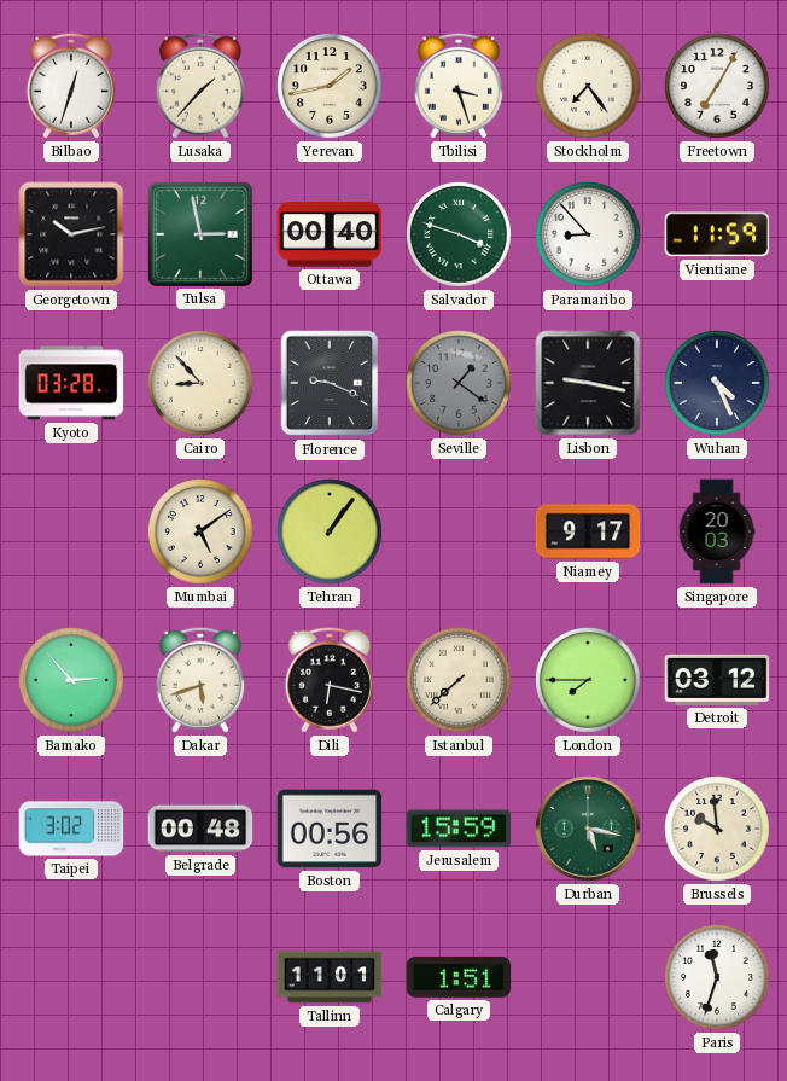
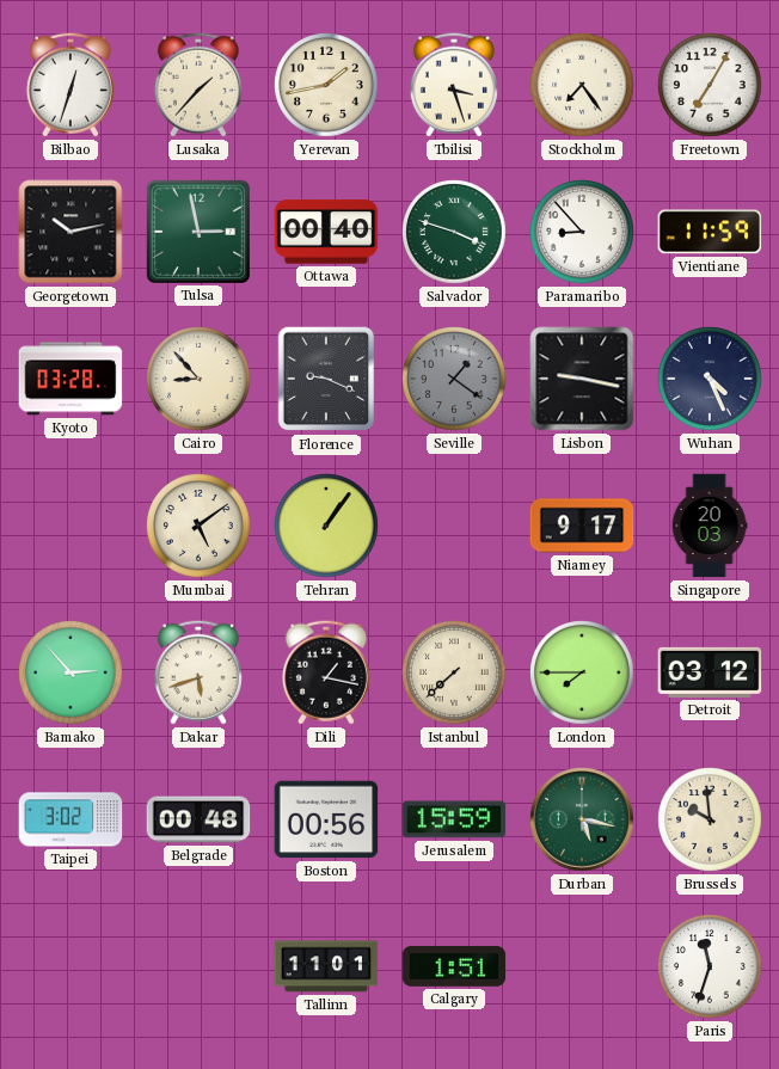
Dili: 6:17 -> 1:17
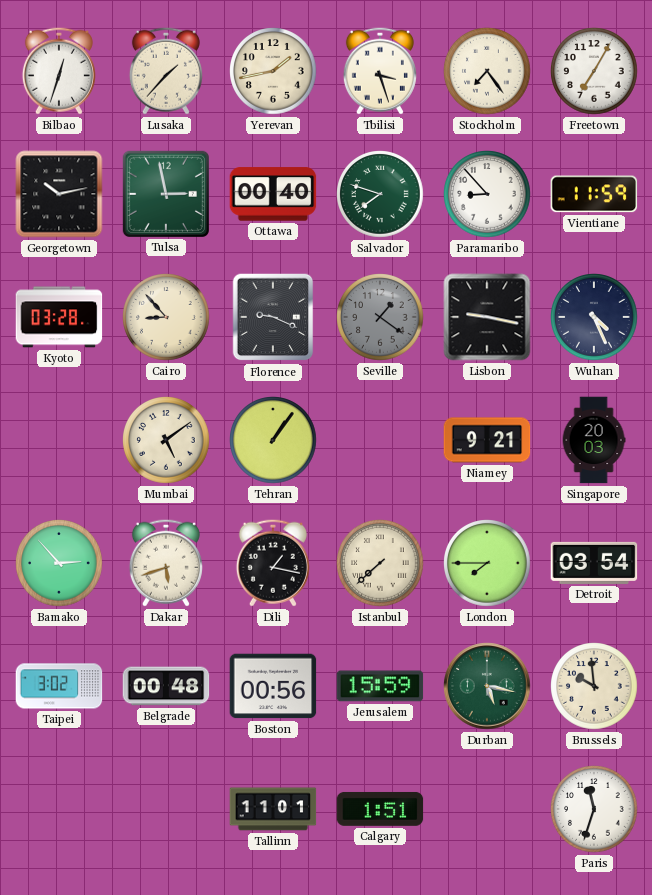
Salvador: 3:48 -> 7:48
Niamey: 9:17 -> 9:21
Detroit: 03:12 -> 03:54
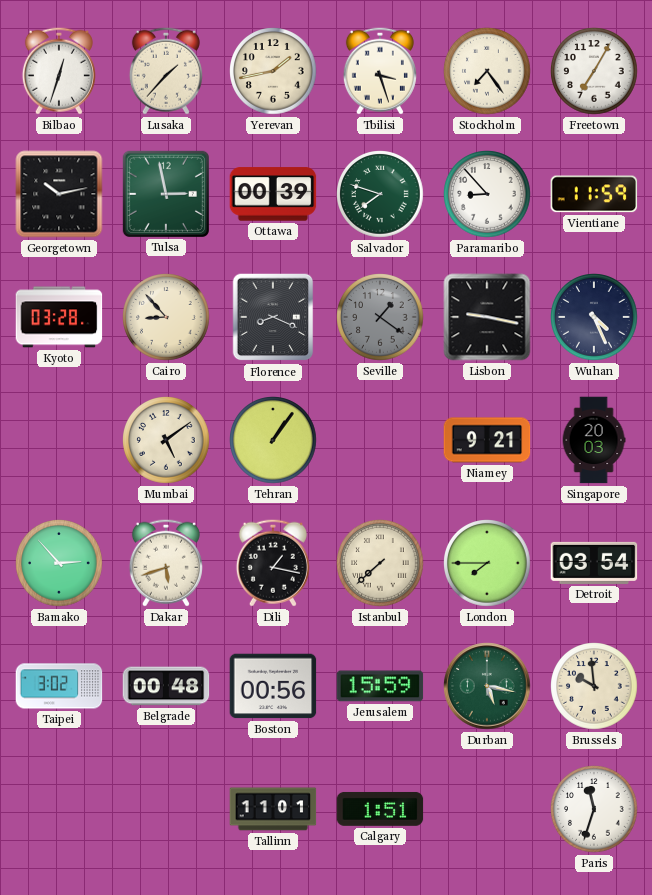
Ottawa: 00:40 -> 00:39
Florence: 9:19 -> 8:19
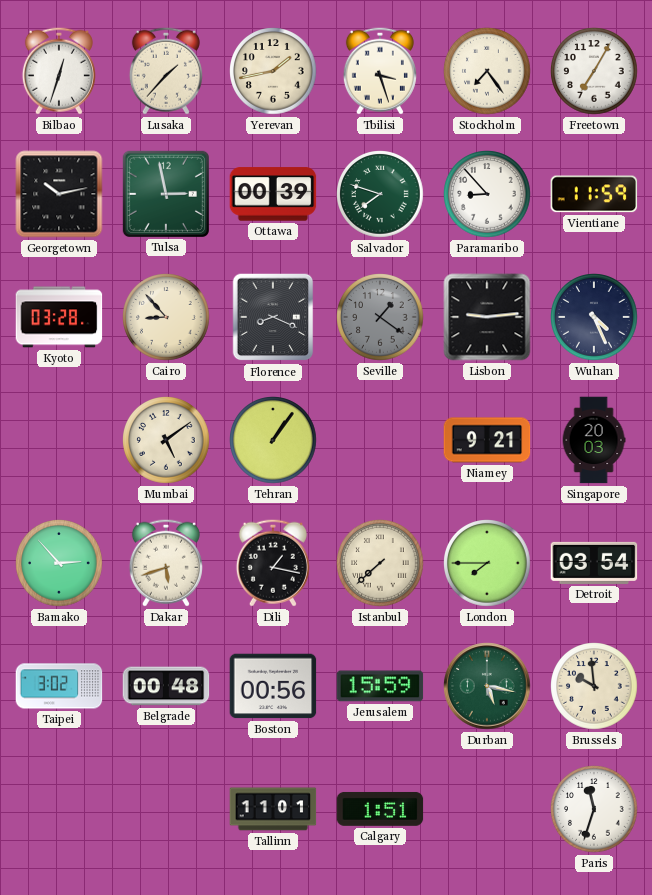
Lisbon: 9:17 -> 9:14
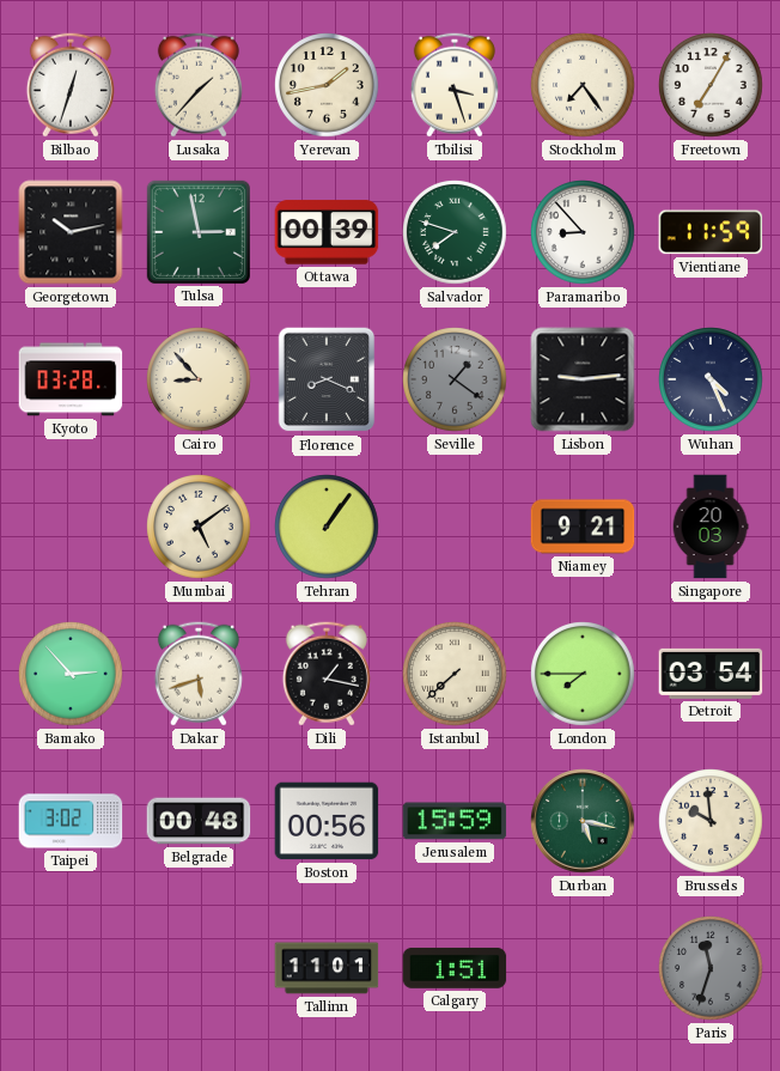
Paris dial: white -> grey
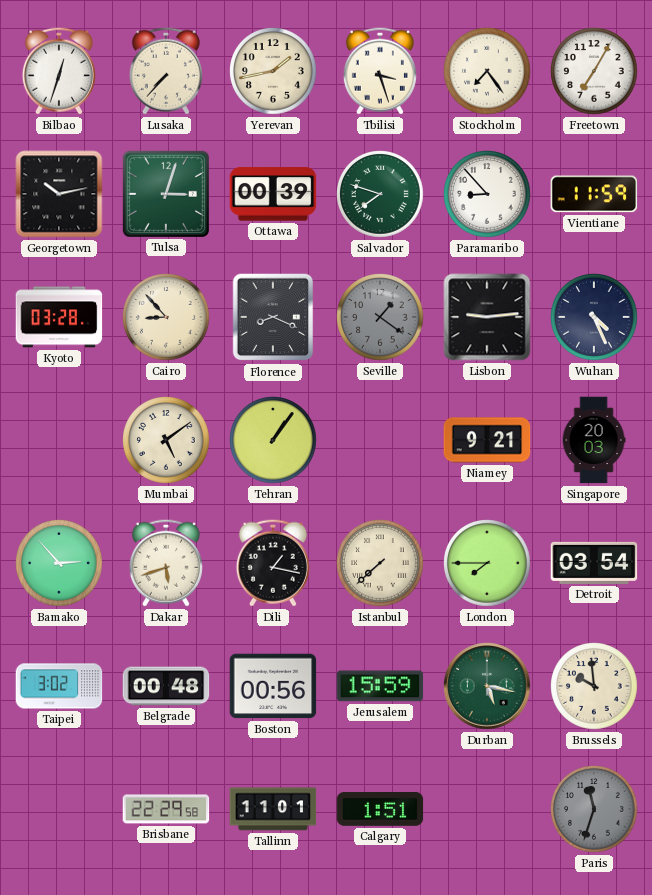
Lusaka: 1:37 -> 7:37
Tulsa: 2:58 -> 3:03
Brisbane: none -> 22:29
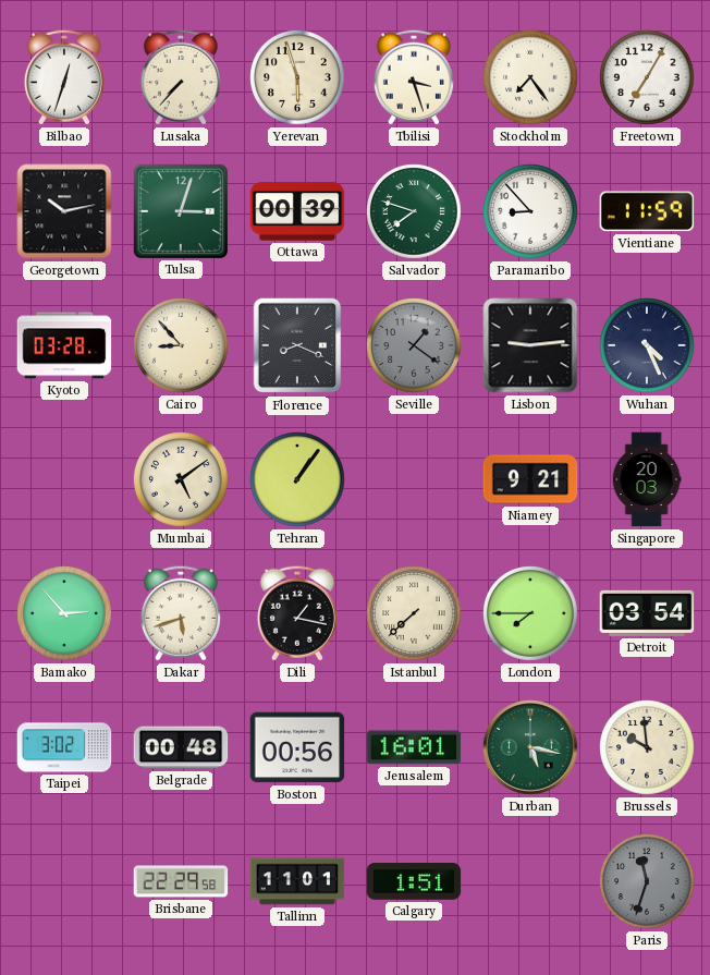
Yerevan: 1:43 -> 5:57
Jerusalem: 15:59 -> 16:01
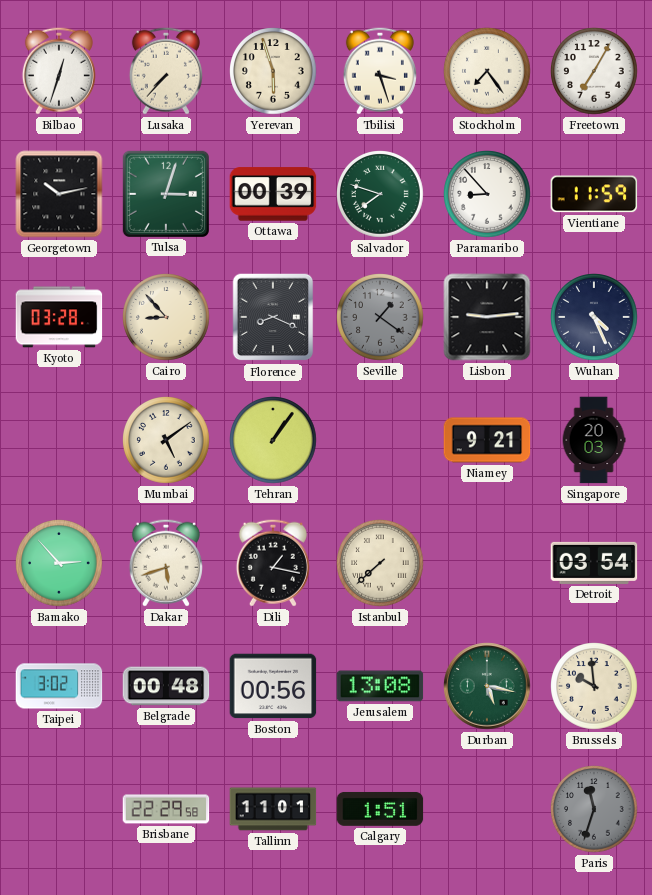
London: 7:45 -> none
Jerusalem: 16:01 -> 13:08
